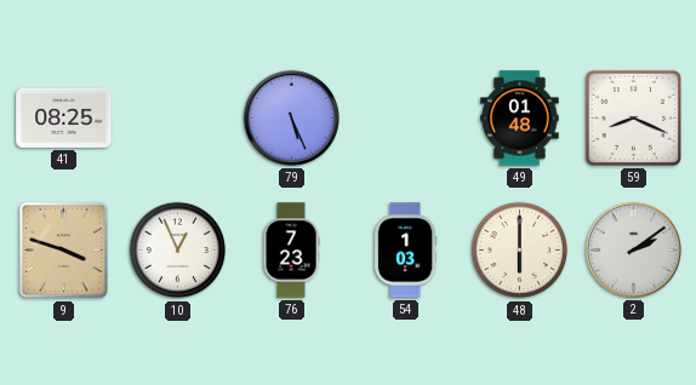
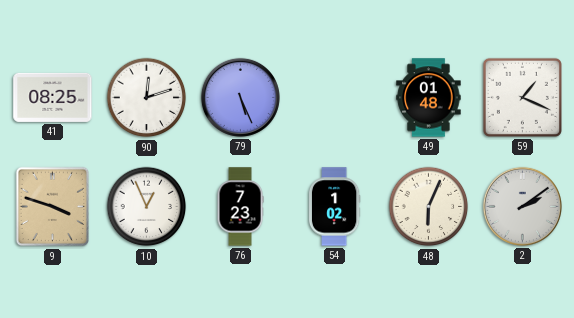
90: none -> 12:12
59: 8:19 -> 1:19
54: 1:03 -> 1:02
48: 6:00 -> 6:04
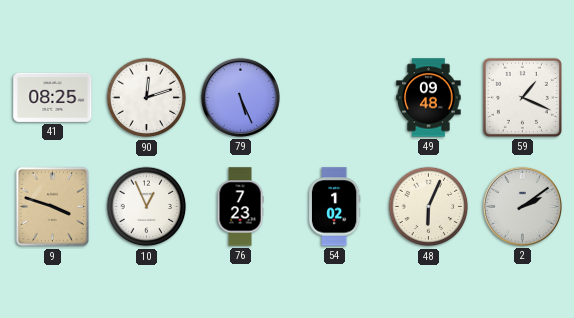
49: 01:48 -> 09:48
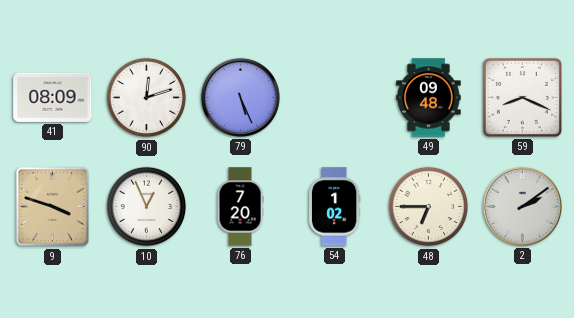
41: 08:25 -> 08:09
59: 1:19 -> 8:19
76: 7:23 -> 7:20
48: 6:04 -> 6:45
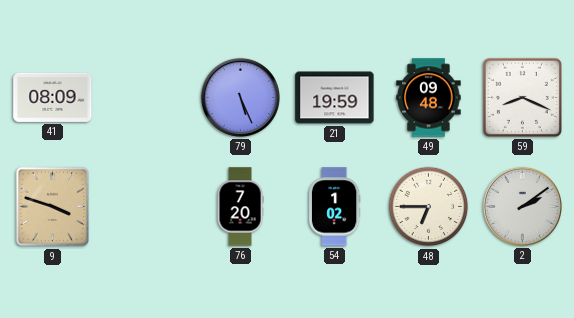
90: 12:12 -> none
21: none -> 19:59
10: 12:56 -> none
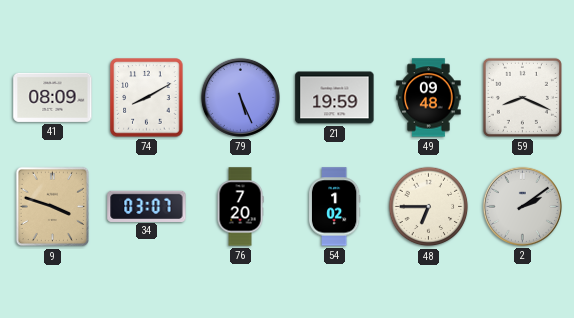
74: none -> 8:10
34: none -> 03:07
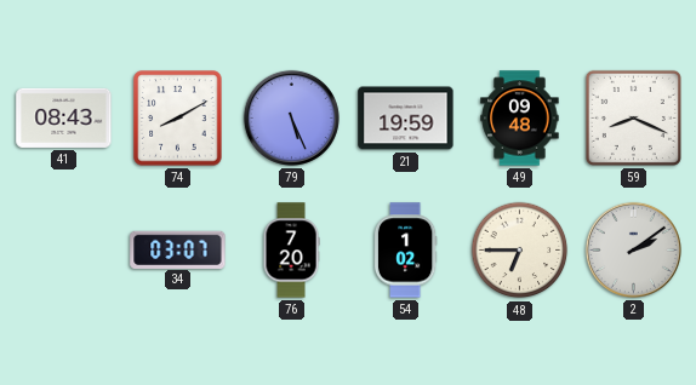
41: 08:09 -> 08:43
9: 3:48 -> none
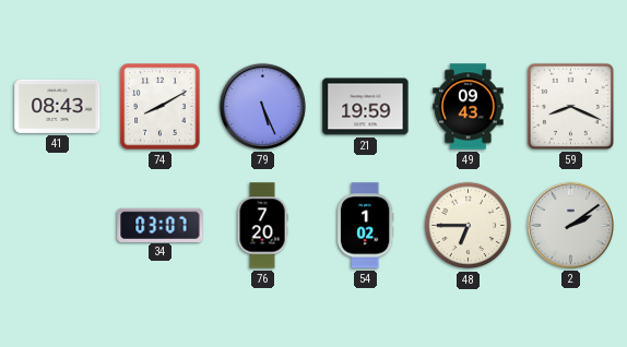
49: 09:48 -> 09:43
